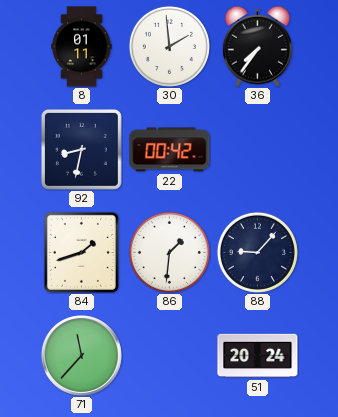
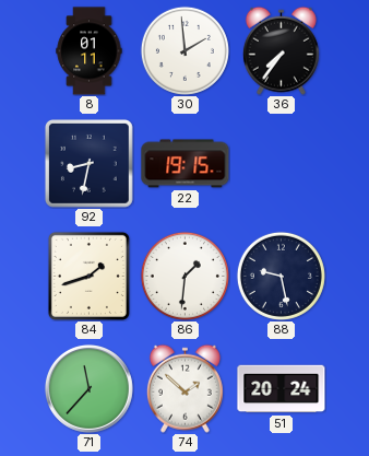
22: 00:42 -> 19:15
88: 9:07 -> 9:28
74: none -> 1:52
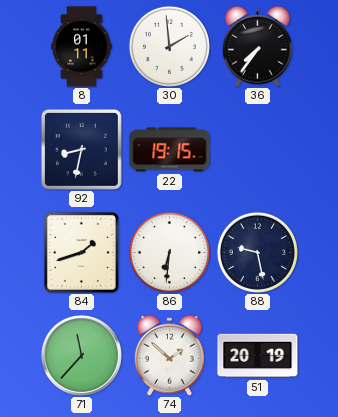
86: 1:31 -> 6:31
51: 20:24 -> 20:19
